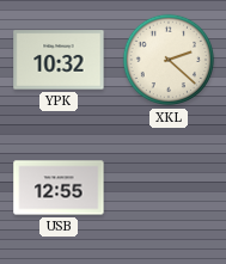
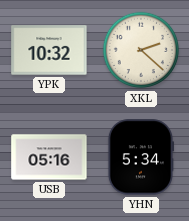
USB: 12:55 -> 05:16
YHN: none -> 5:34
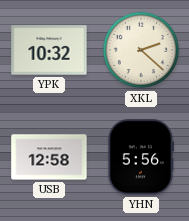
USB: 05:16 -> 12:58
YHN: 5:34 -> 5:56
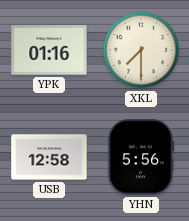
YPK: 10:32 -> 01:16
XKL: 2:22 -> 7:30
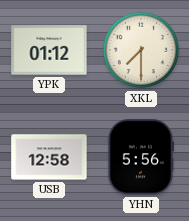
YPK: 01:16 -> 01:12
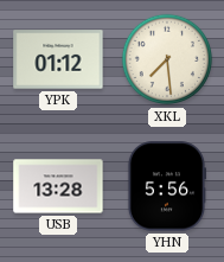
XKL: 7:30 -> 7:29
USB: 12:58 -> 13:28
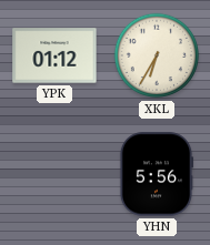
XKL: 7:29 -> 6:35
USB: 13:28 -> none
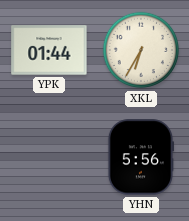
YPK: 01:12 -> 01:44
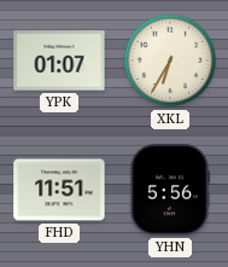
YPK: 01:44 -> 01:07
FHD: none -> 11:51
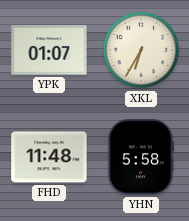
FHD: 11:51 -> 11:48
YHN: 5:56 -> 5:58
